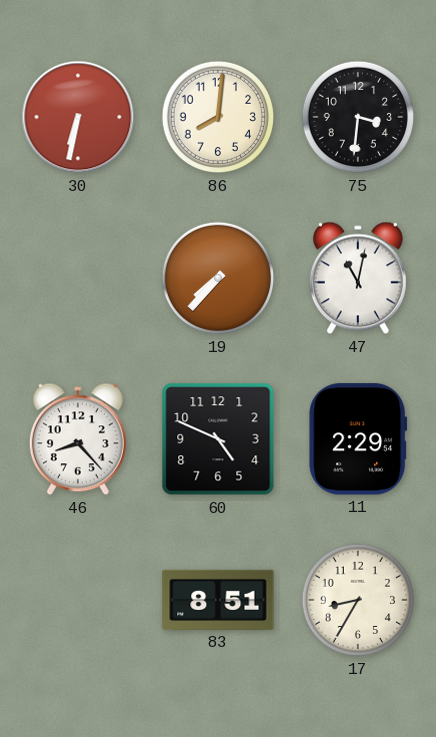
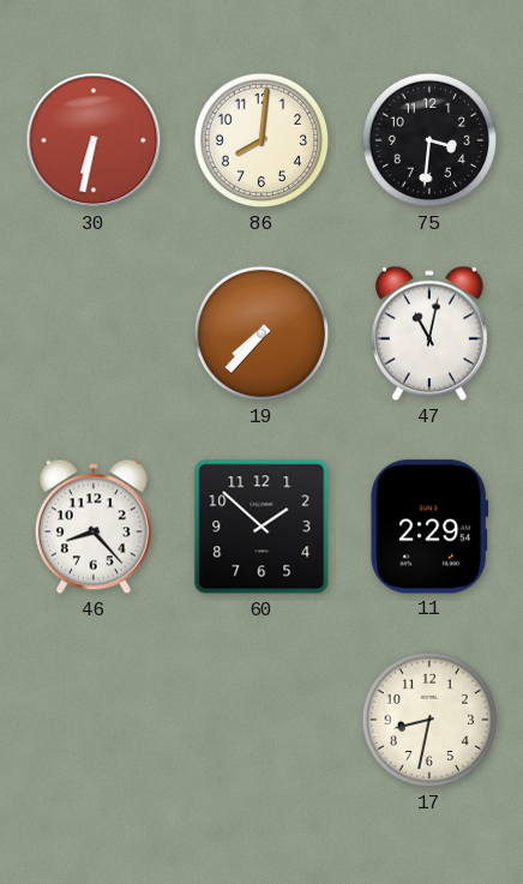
60: 4:49 -> 1:52
83: 8:51 -> none
17: 8:35 -> 8:32
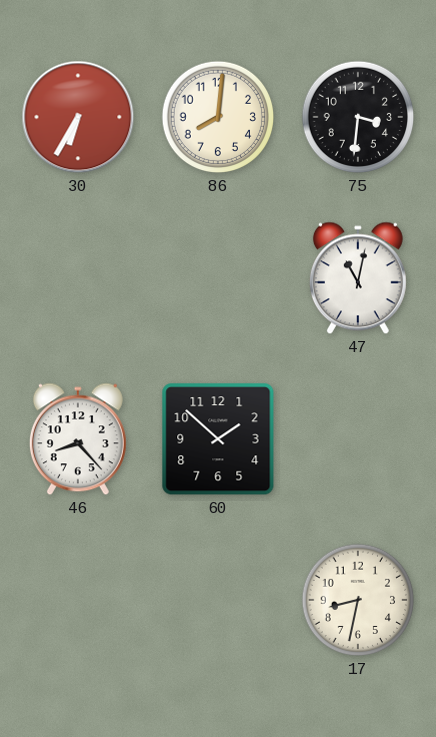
30: 6:32 -> 6:35
19: 7:37 -> none
11: 2:29 -> none
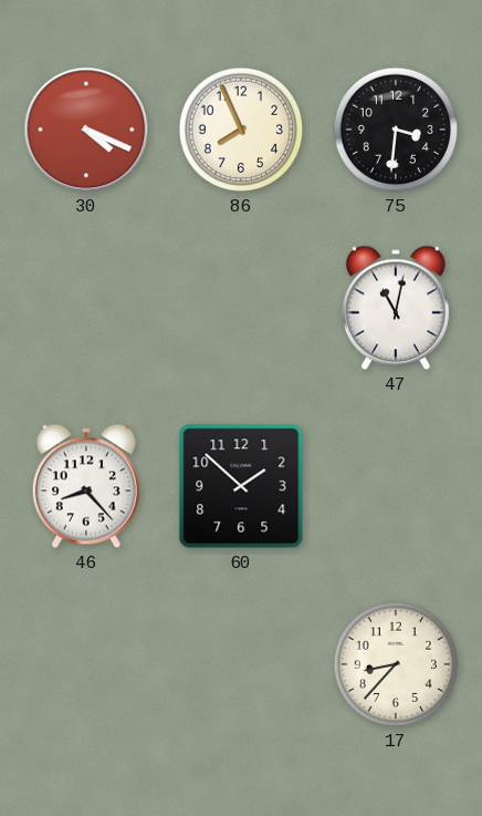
30: 6:35 -> 4:19
86: 8:01 -> 7:56
17: 8:32 -> 8:37
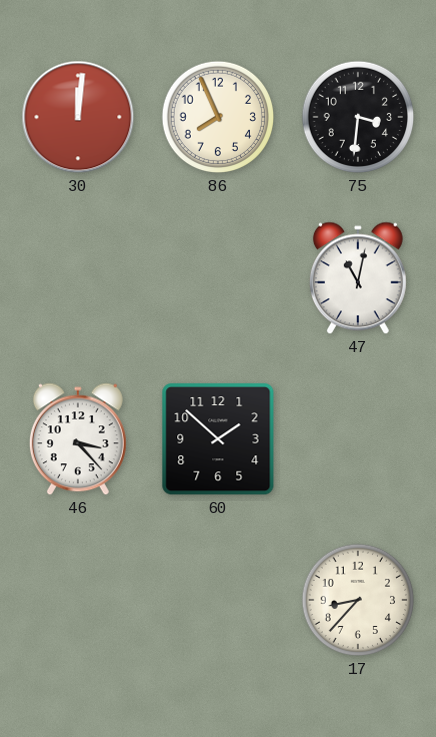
30: 4:19 -> 12:01
46: 8:23 -> 3:23
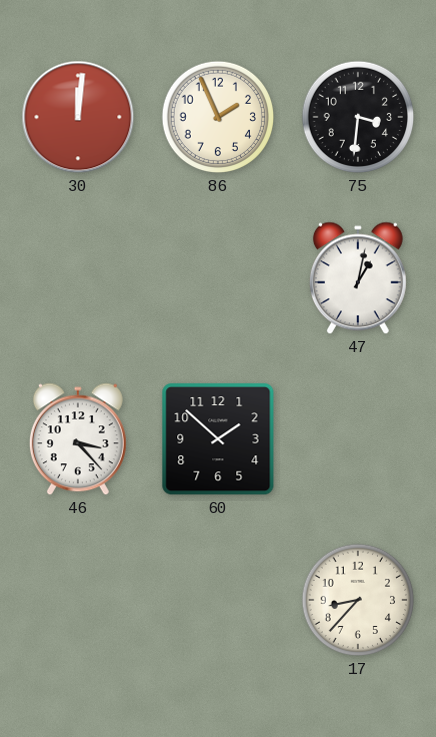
86: 7:56 -> 1:56
47: 11:02 -> 1:02
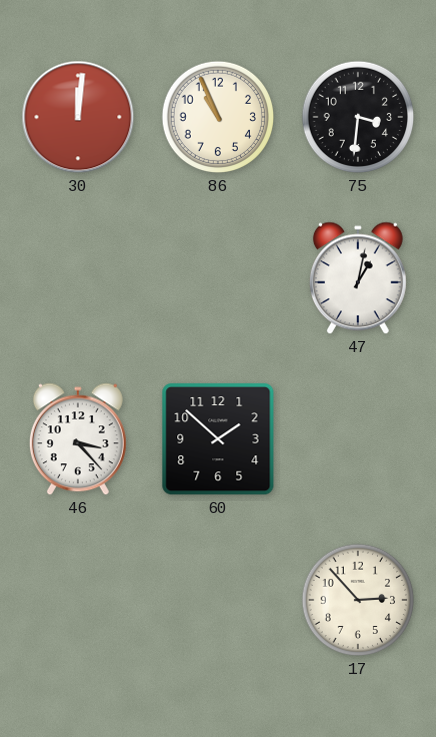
86: 1:56 -> 10:56
17: 8:37 -> 2:53
